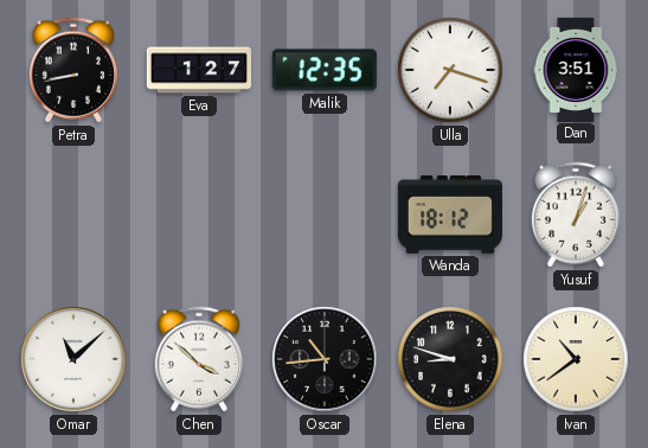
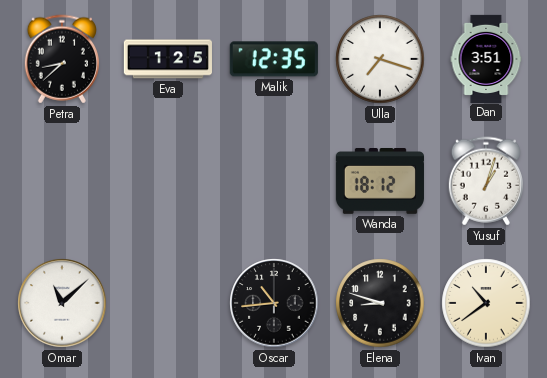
Petra: 8:43 -> 8:38
Eva: 1:27 -> 1:25
Chen: 3:52 -> none
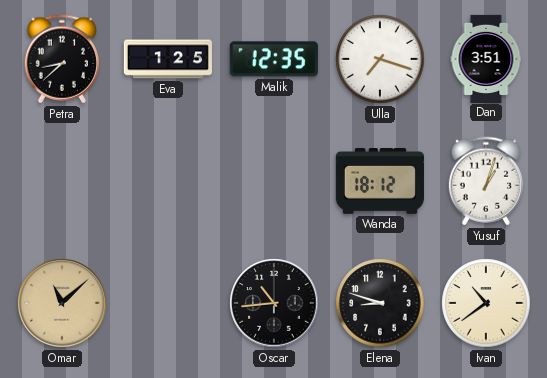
Omar dial: white -> champagne
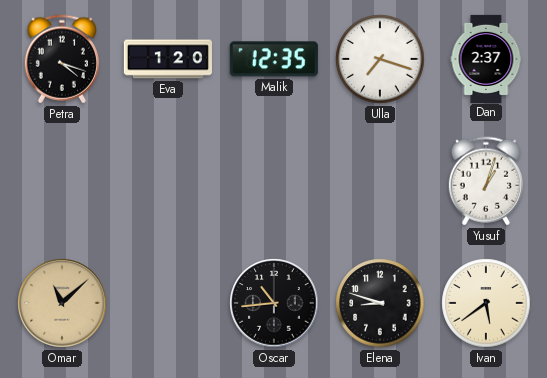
Petra: 8:38 -> 4:18
Eva: 1:25 -> 1:20
Dan: 3:51 -> 2:37
Wanda: 18:12 -> none
Ivan: 10:39 -> 5:39
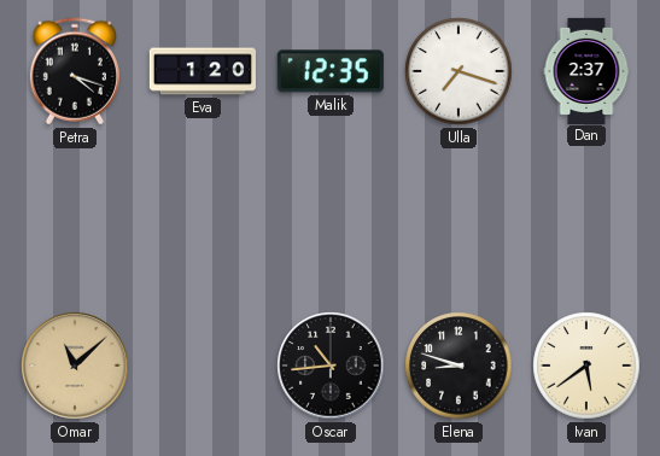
Yusuf: 1:03 -> none
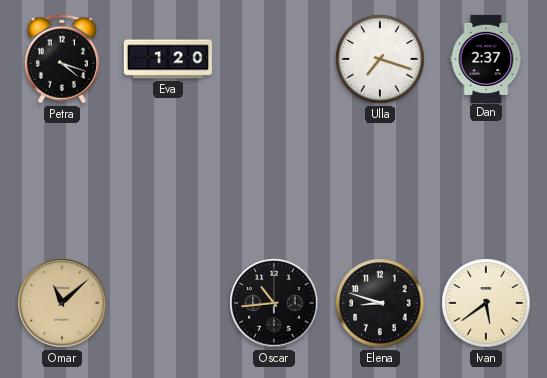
Malik: 12:35 -> none
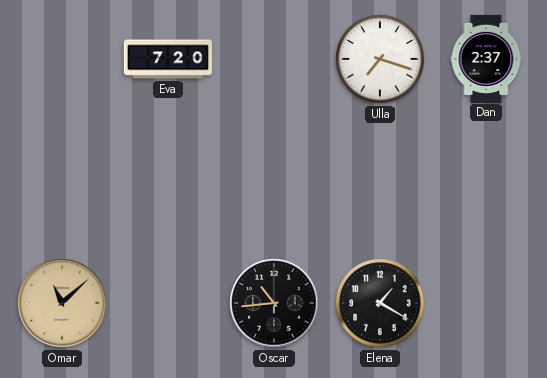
Petra: 4:18 -> none
Eva: 1:20 -> 7:20
Elena: 8:48 -> 1:20
Ivan: 5:39 -> none
